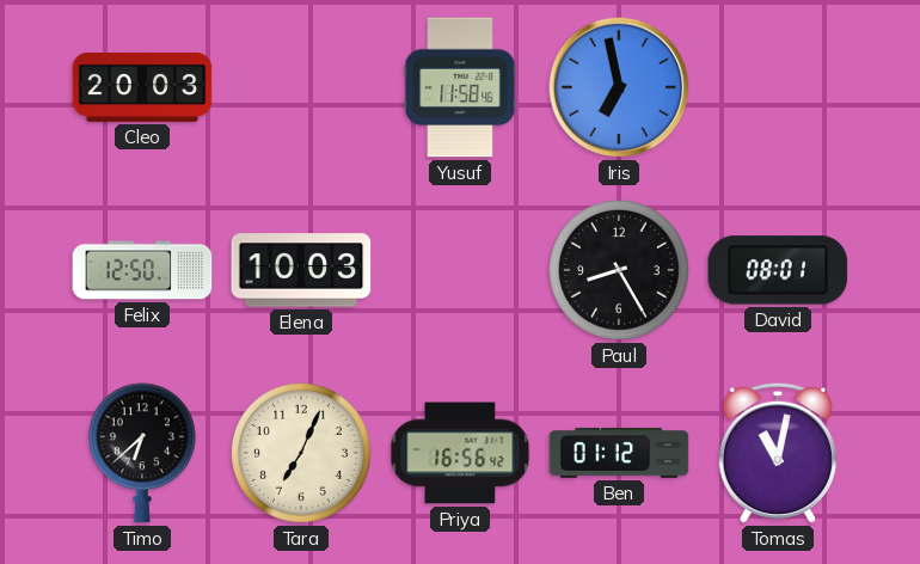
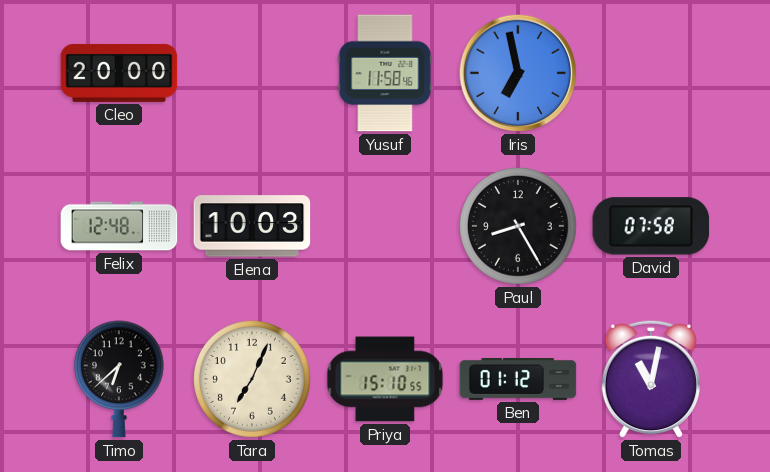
Cleo: 20:03 -> 20:00
Felix: 12:50 -> 12:48
David: 08:01 -> 07:58
Priya: 16:56 -> 15:10
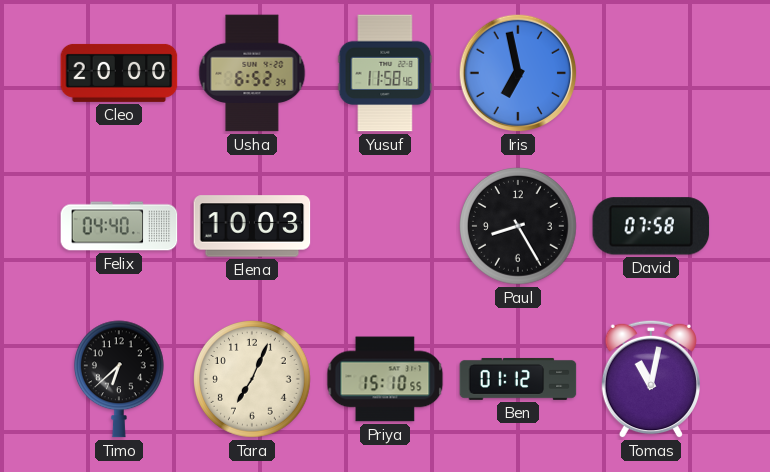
Usha: none -> 6:52
Felix: 12:48 -> 04:40
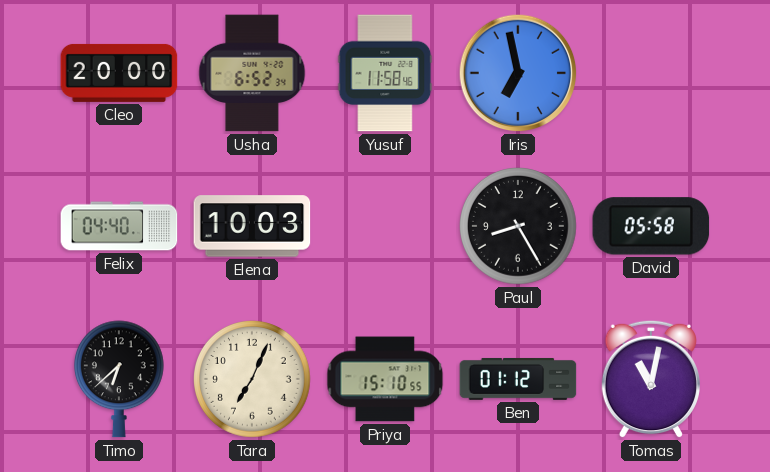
David: 07:58 -> 05:58
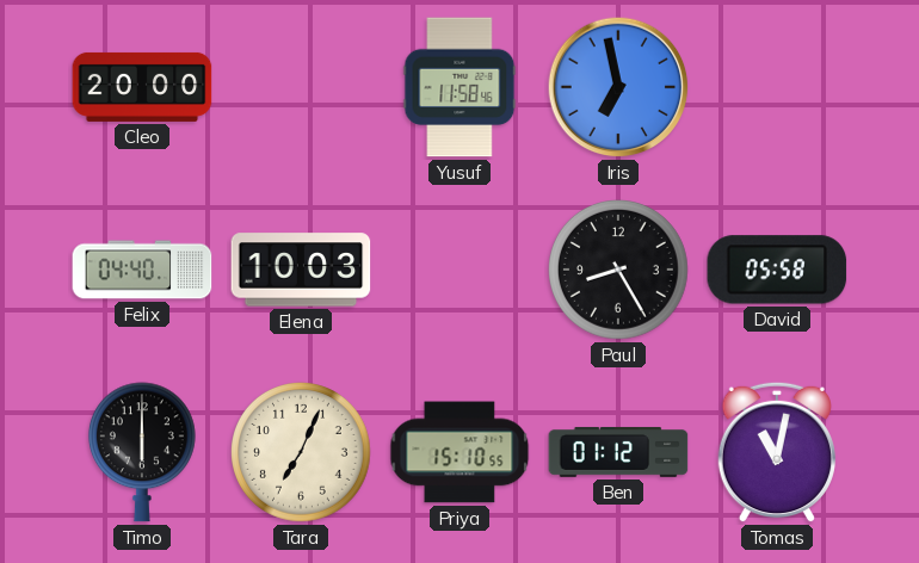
Usha: 6:52 -> none
Timo: 6:38 -> 6:00
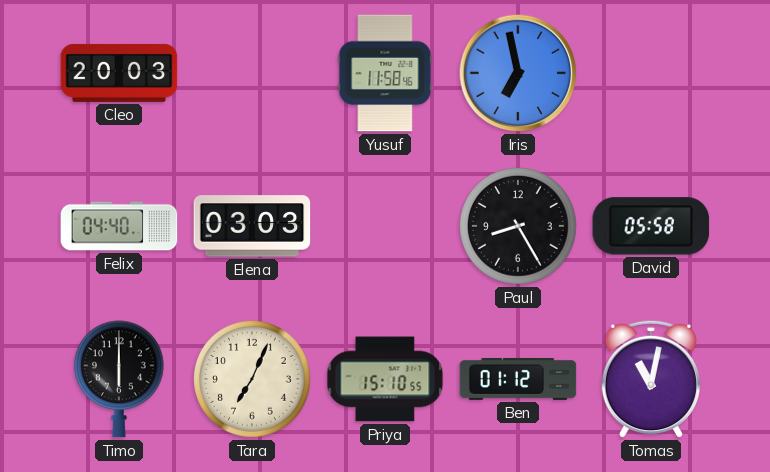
Cleo: 20:00 -> 20:03
Elena: 10:03 -> 03:03
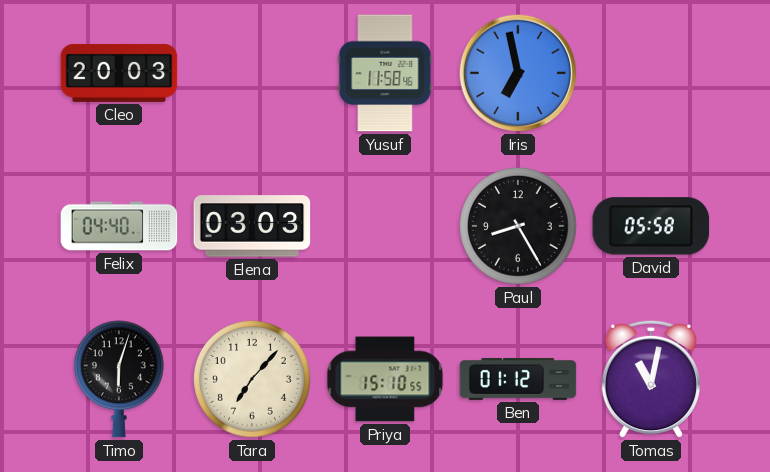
Timo: 6:00 -> 6:03
Tara: 7:04 -> 7:07
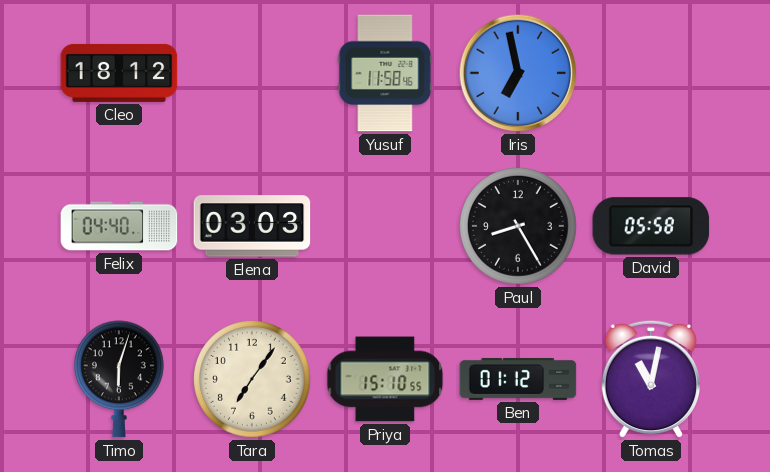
Cleo: 20:03 -> 18:12
Tara: 7:07 -> 7:06
